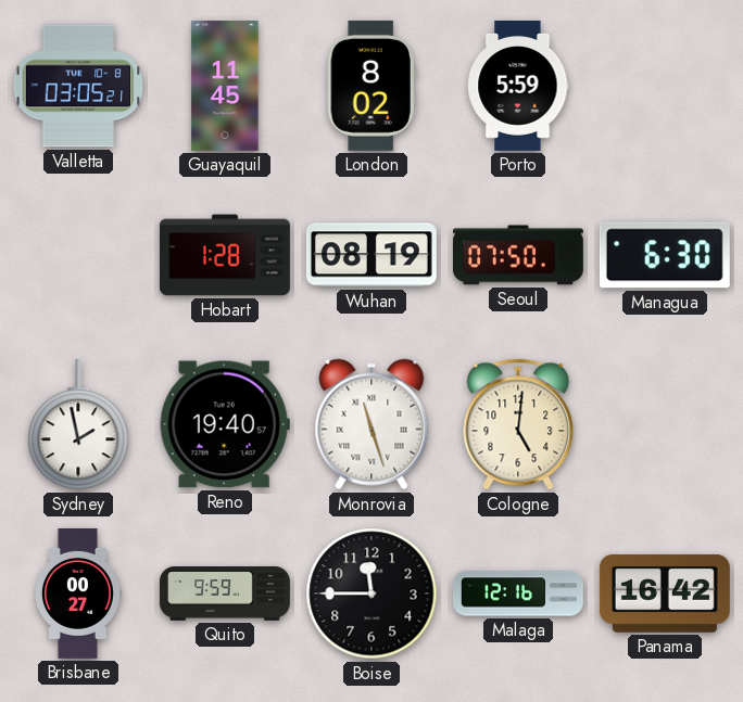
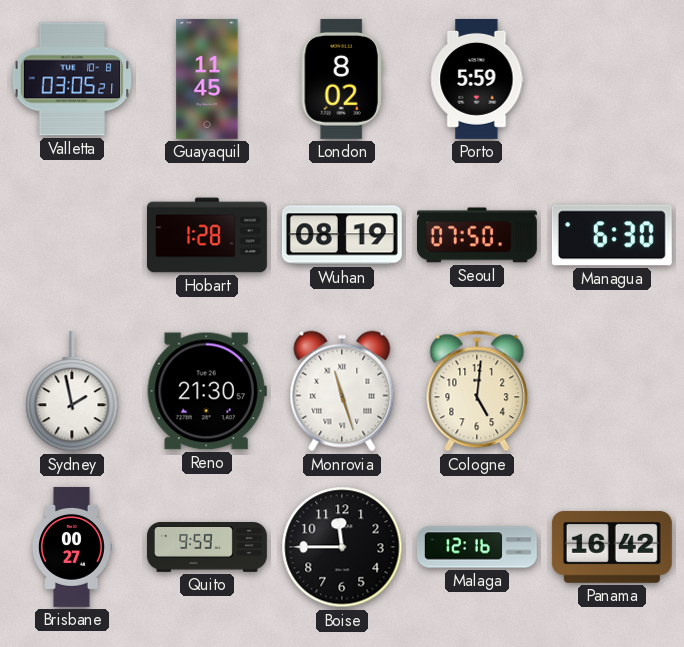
Reno: 19:40 -> 21:30
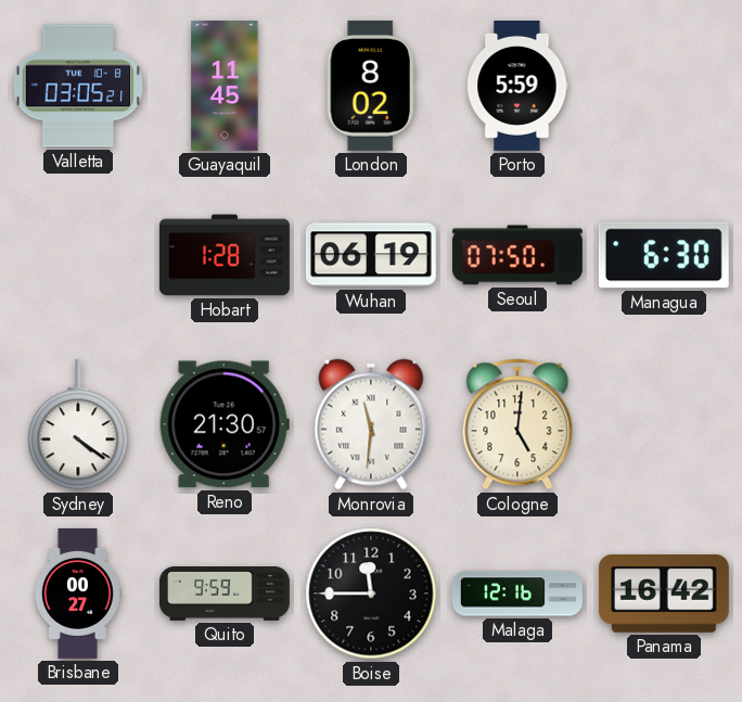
Wuhan: 08:19 -> 06:19
Sydney: 1:58 -> 4:21
Monrovia: 11:27 -> 11:31
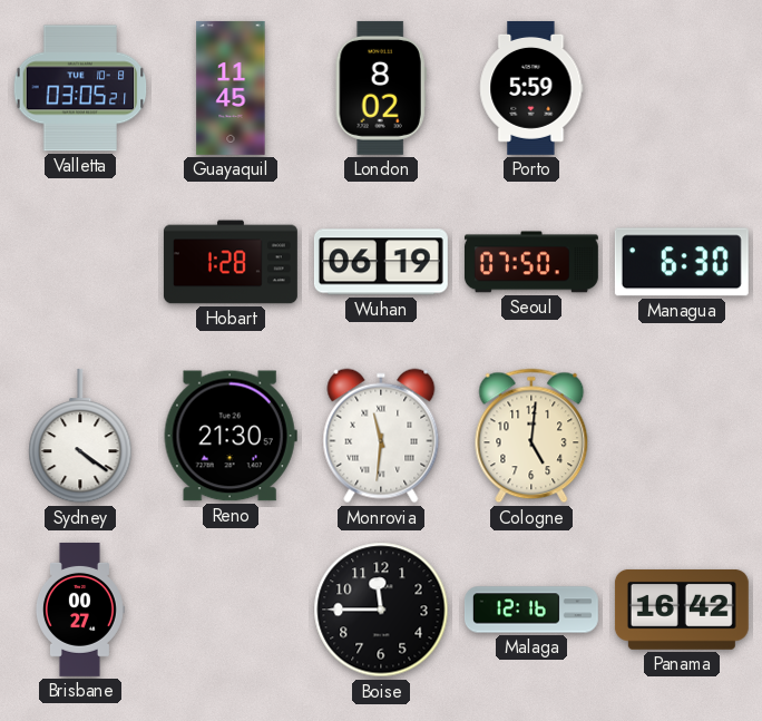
Quito: 9:59 -> none
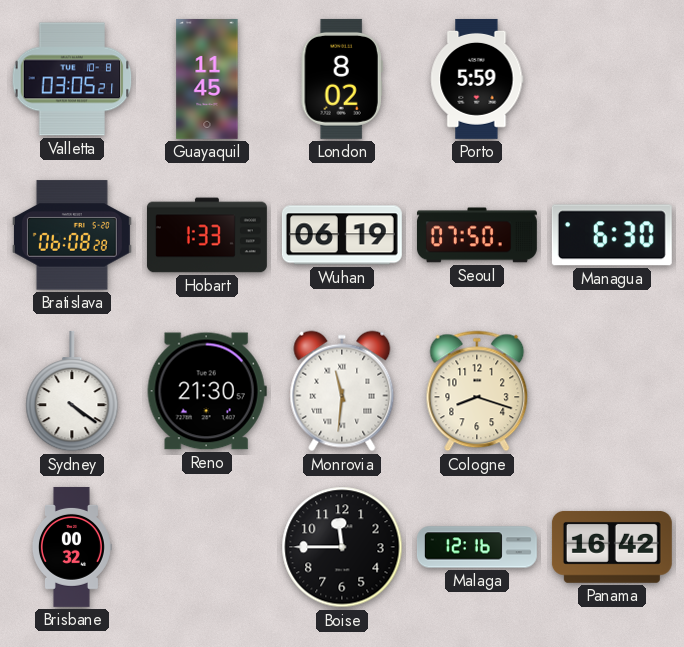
Bratislava: none -> 06:08
Hobart: 1:28 -> 1:33
Cologne: 5:01 -> 8:18
Brisbane: 00:27 -> 00:32
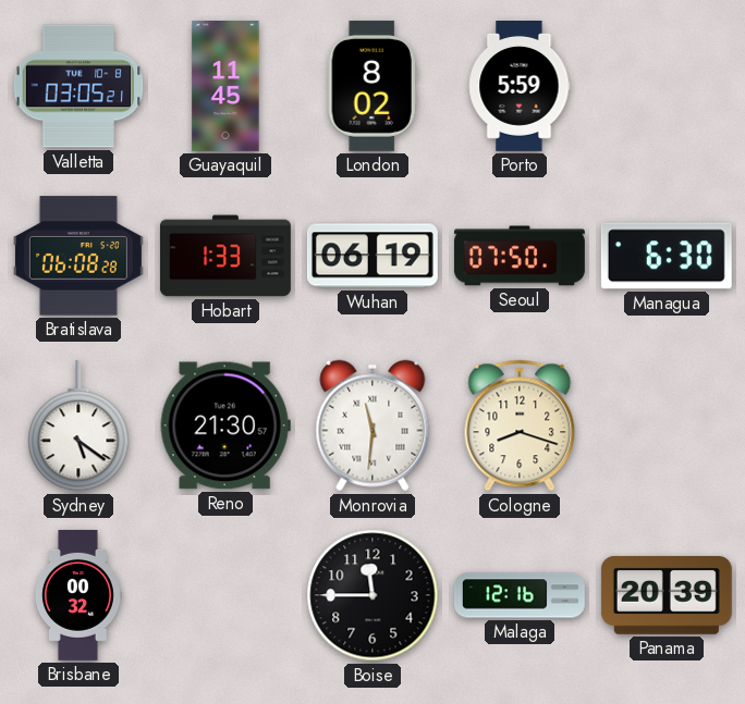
Sydney: 4:21 -> 5:21
Panama: 16:42 -> 20:39
